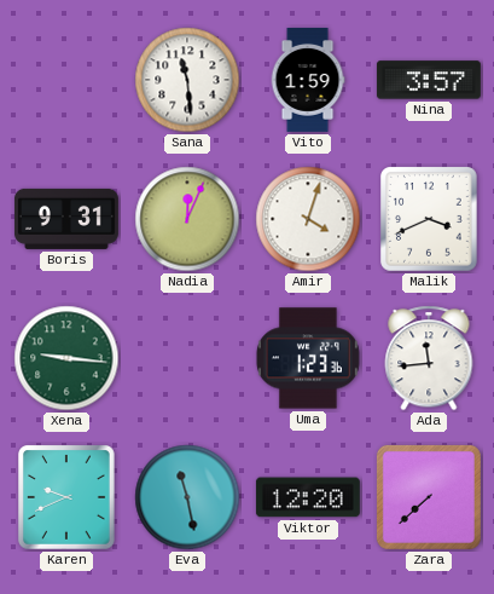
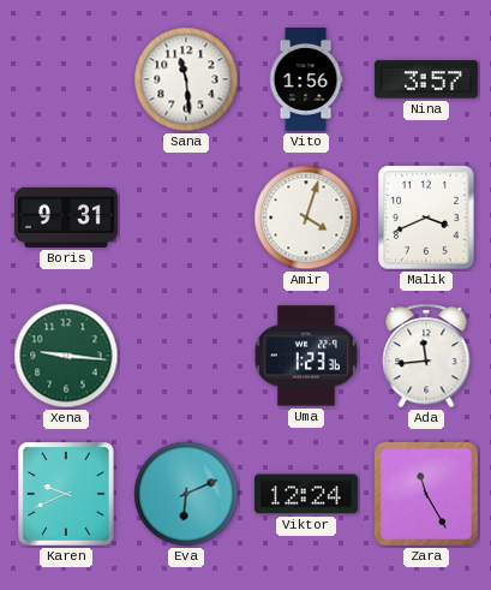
Vito: 1:59 -> 1:56
Nadia: 12:04 -> none
Eva: 11:28 -> 6:11
Viktor: 12:20 -> 12:24
Zara: 7:38 -> 11:25
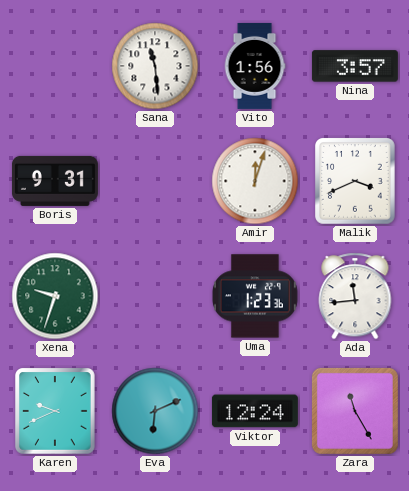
Amir: 4:03 -> 12:03
Xena: 9:16 -> 9:33
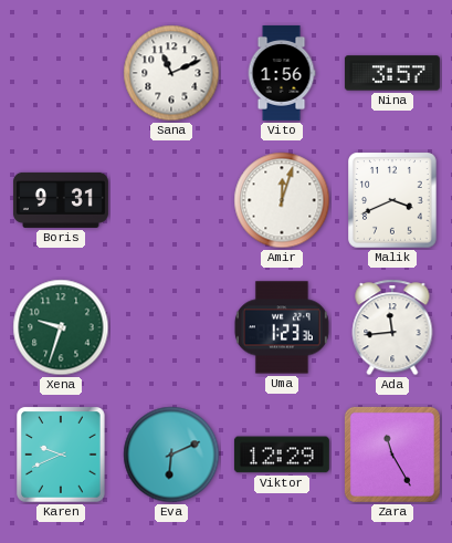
Sana: 11:29 -> 11:11
Viktor: 12:24 -> 12:29
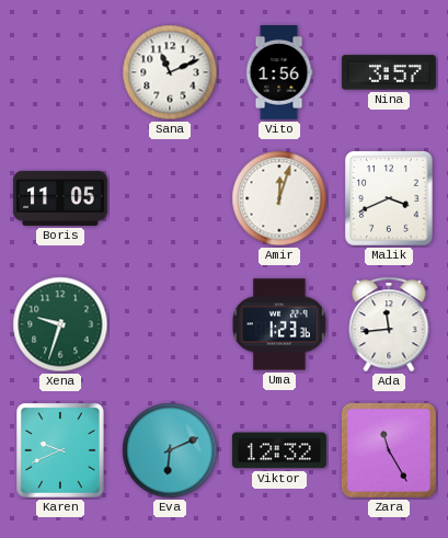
Boris: 9:31 -> 11:05
Viktor: 12:29 -> 12:32
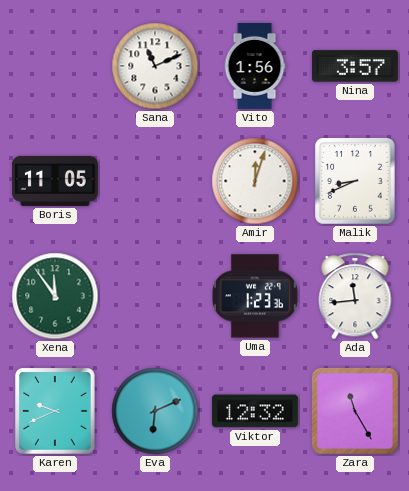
Malik: 3:41 -> 8:41
Xena: 9:33 -> 11:54
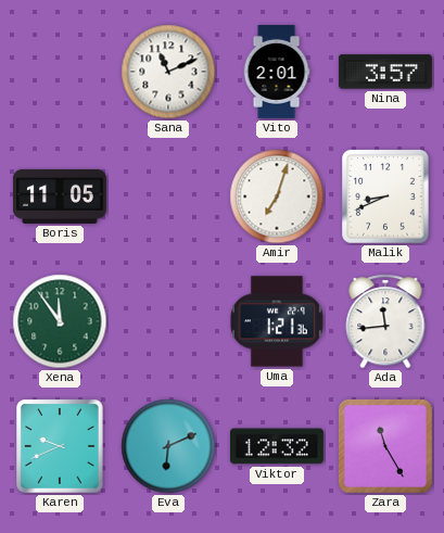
Vito: 1:56 -> 2:01
Amir: 12:03 -> 7:03
Uma: 1:23 -> 1:21
